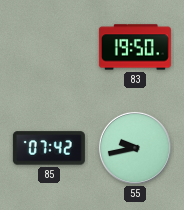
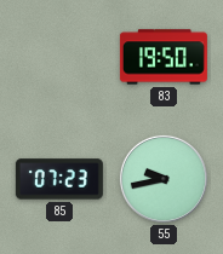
85: 07:42 -> 07:23
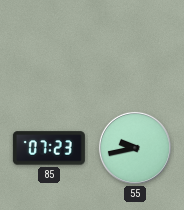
83: 19:50 -> none
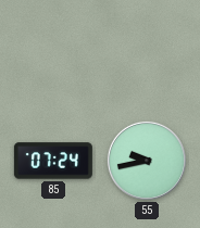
85: 07:23 -> 07:24
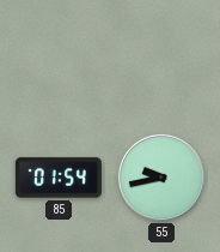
85: 07:24 -> 01:54
